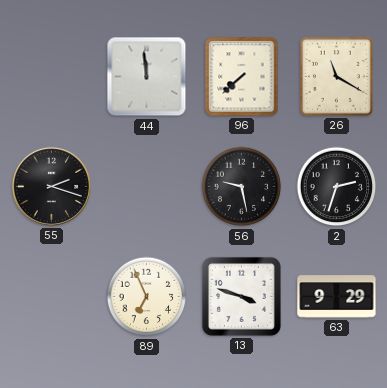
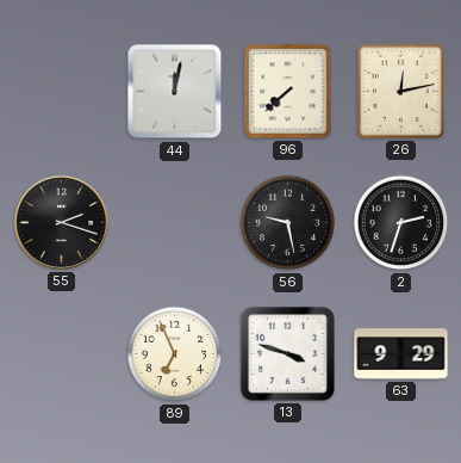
44: 11:59 -> 12:02
26: 11:20 -> 12:13
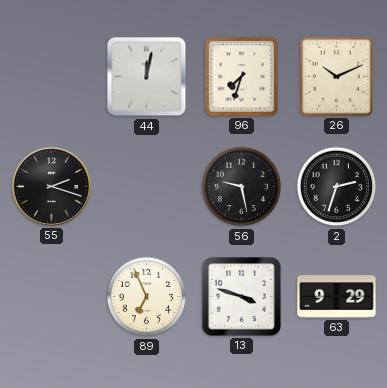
96: 7:38 -> 7:33
26: 12:13 -> 10:11
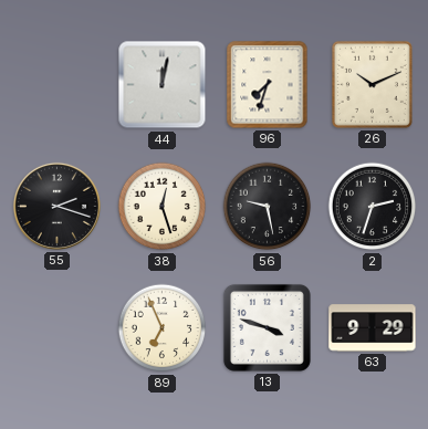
38: none -> 12:27
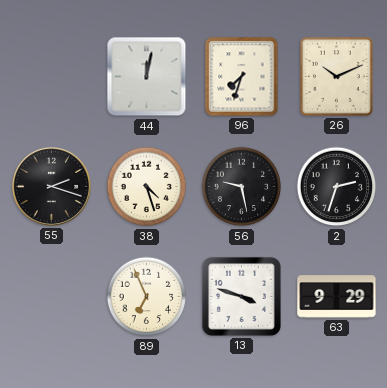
38: 12:27 -> 4:27
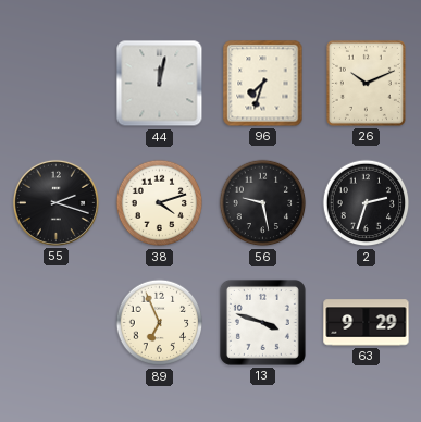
38: 4:27 -> 4:12
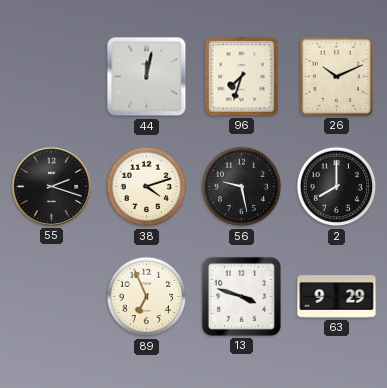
2: 2:33 -> 8:00
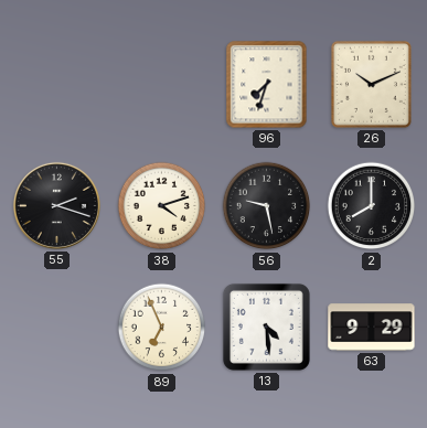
44: 12:02 -> none
13: 3:48 -> 4:29
